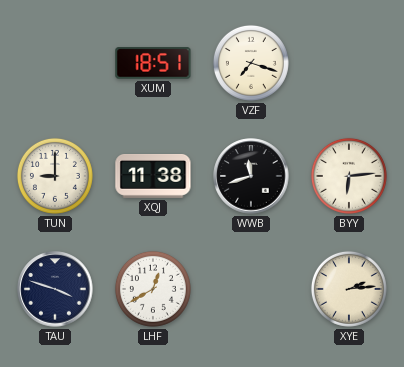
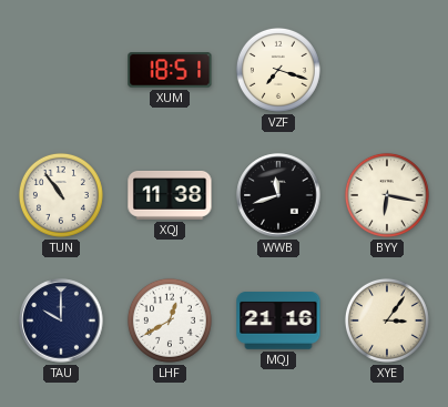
TUN: 9:00 -> 10:54
BYY: 6:14 -> 6:17
TAU: 3:48 -> 10:00
MQJ: none -> 21:16
XYE: 2:14 -> 3:06
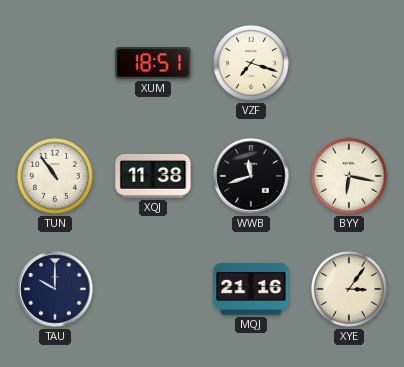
LHF: 12:40 -> none
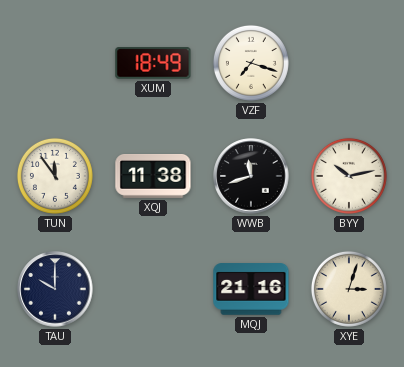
XUM: 18:51 -> 18:49
TUN: 10:54 -> 11:54
BYY: 6:17 -> 10:13
XYE: 3:06 -> 3:03
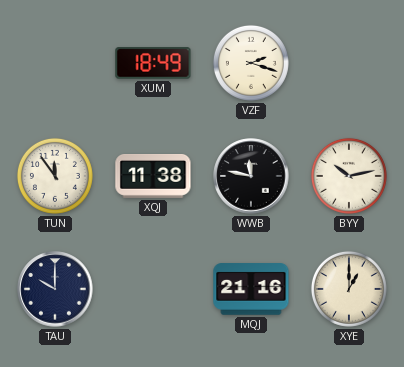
VZF: 7:18 -> 2:18
WWB: 11:42 -> 11:47
XYE: 3:03 -> 1:00
